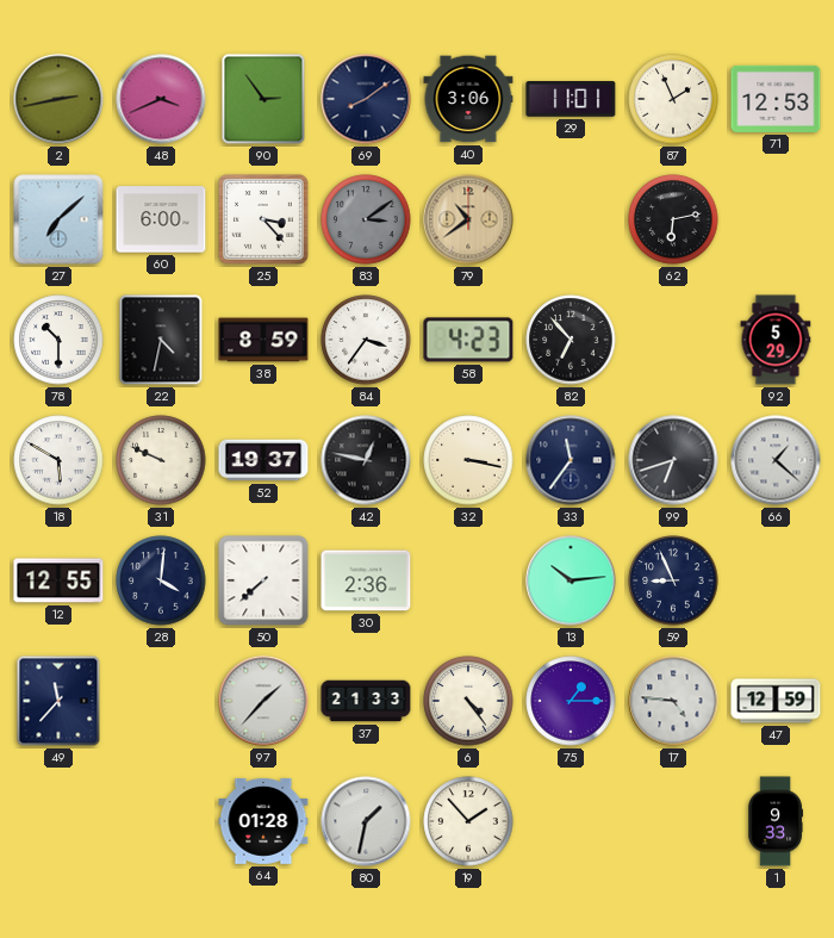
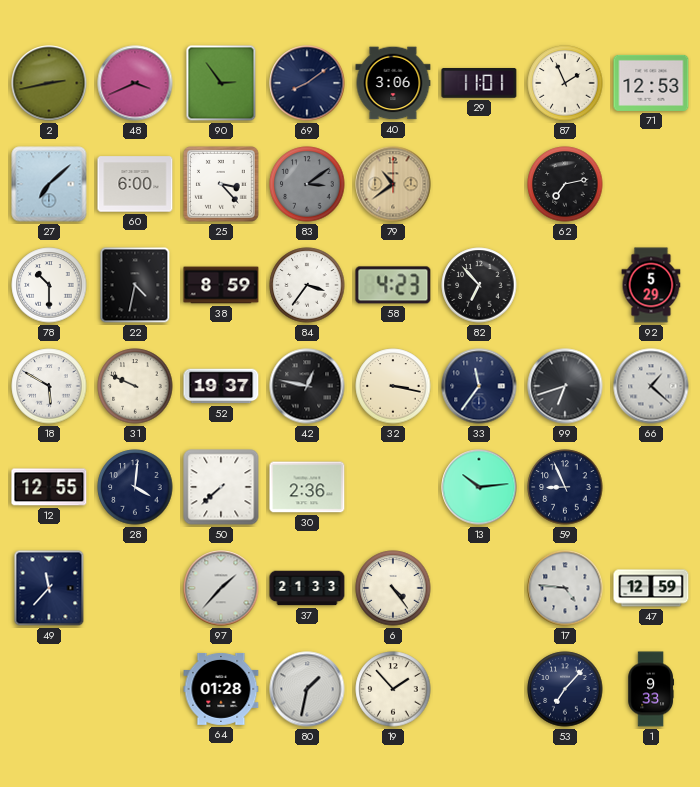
62: 6:13 -> 7:13
75: 1:15 -> none
53: none -> 7:07
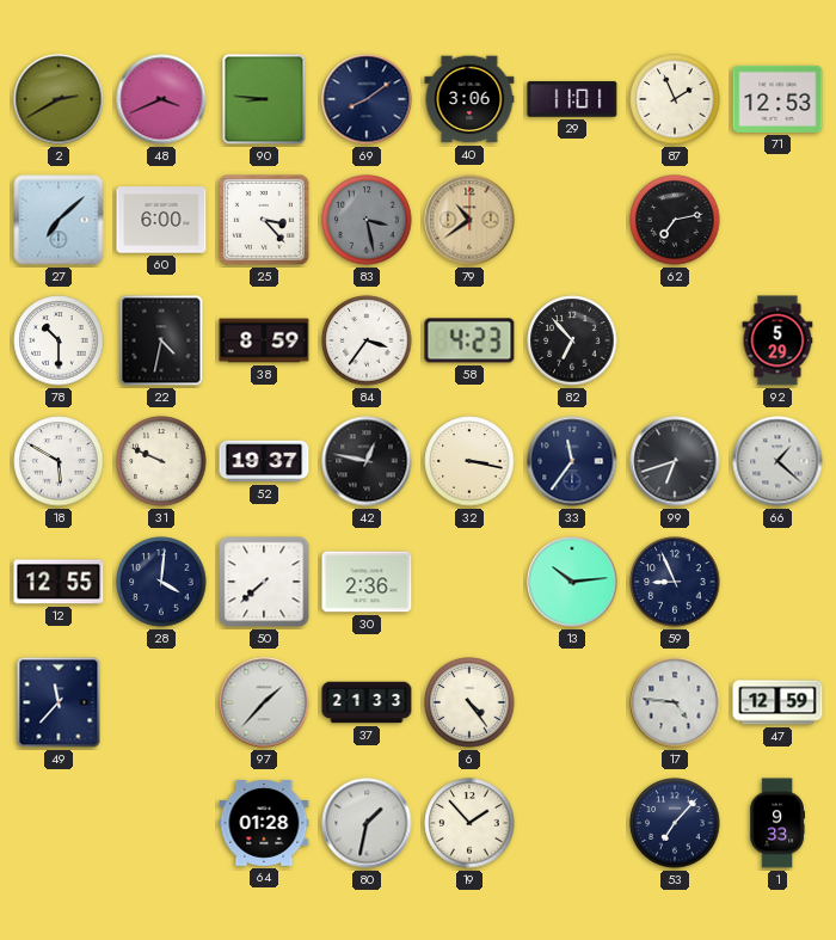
2: 2:43 -> 2:40
90: 2:54 -> 8:46
83: 3:09 -> 3:28
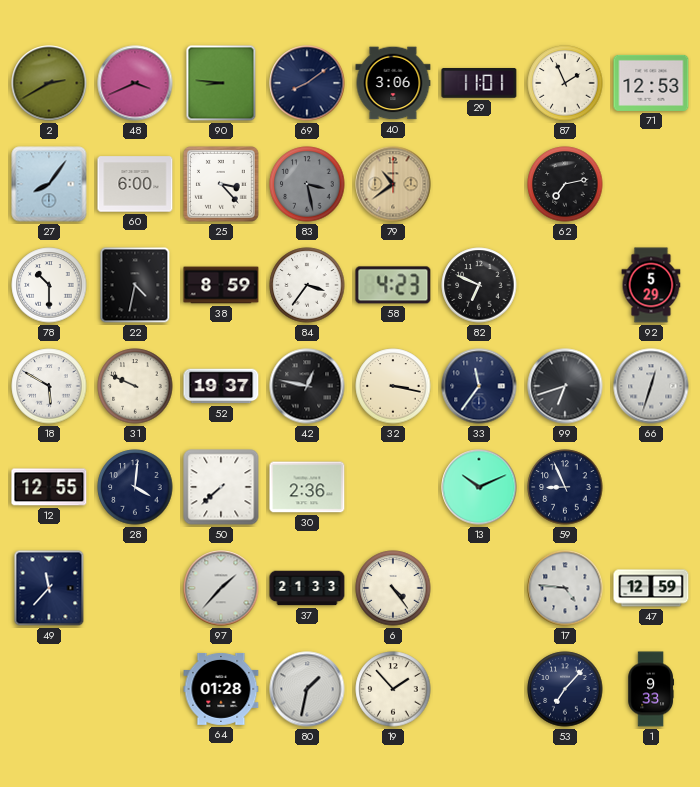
27: 7:08 -> 8:06
82: 6:53 -> 6:49
66: 1:22 -> 12:33
13: 10:14 -> 10:11
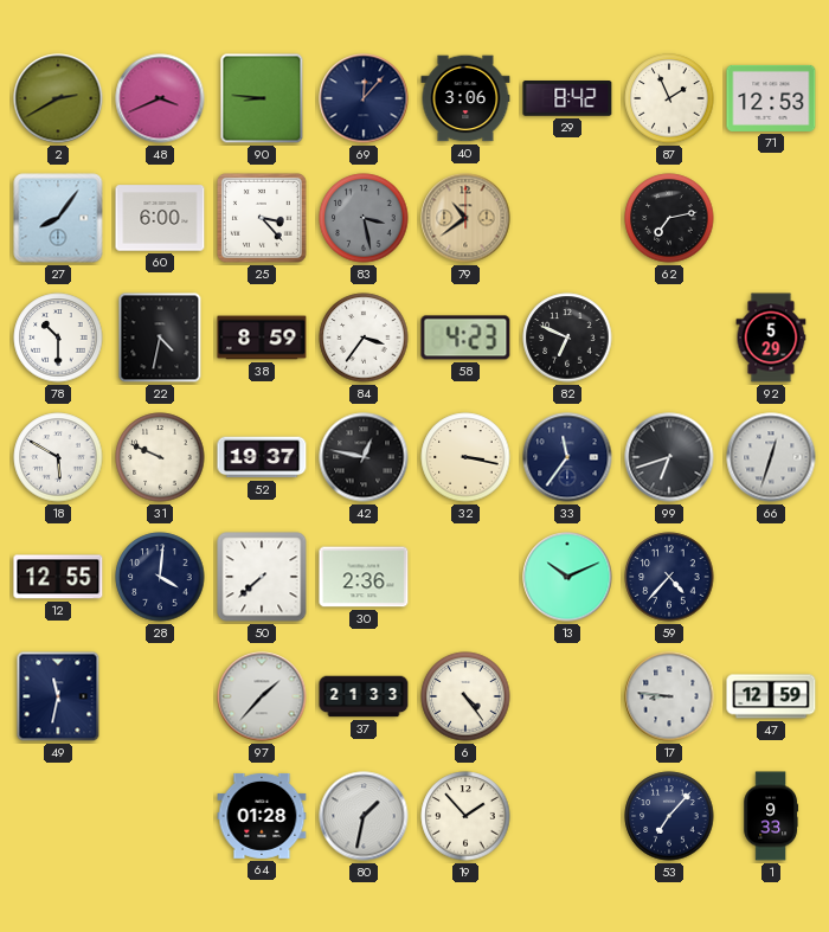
69: 8:09 -> 12:07
29: 11:01 -> 8:42
59: 8:56 -> 4:37
49: 11:37 -> 11:32
17: 4:46 -> 8:46
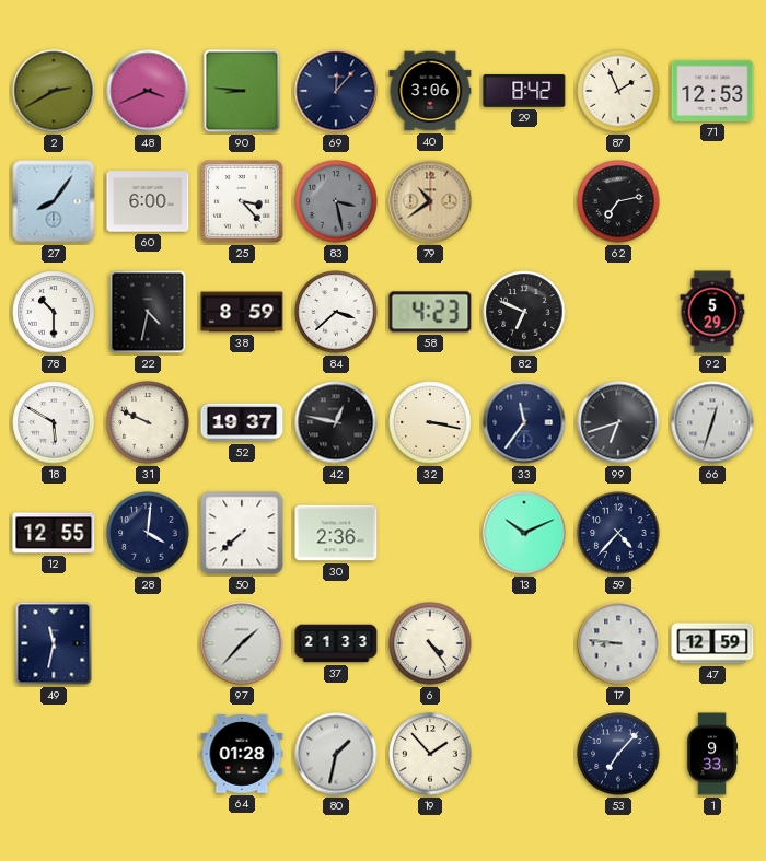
84: 3:36 -> 3:38
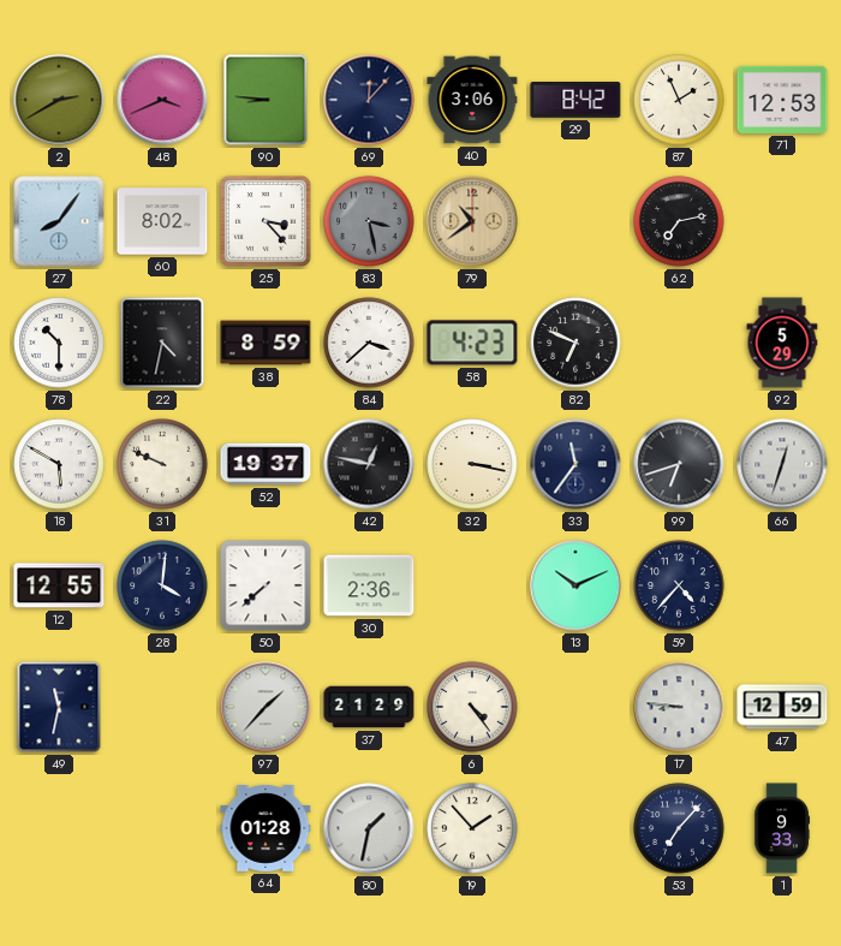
60: 6:00 -> 8:02
37: 21:33 -> 21:29
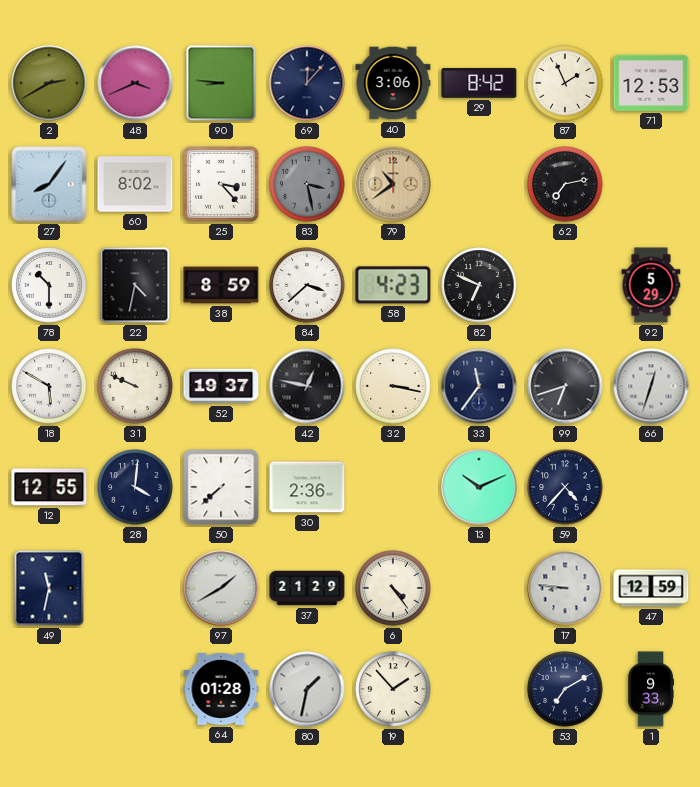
97: 1:37 -> 1:40
53: 7:07 -> 7:10
